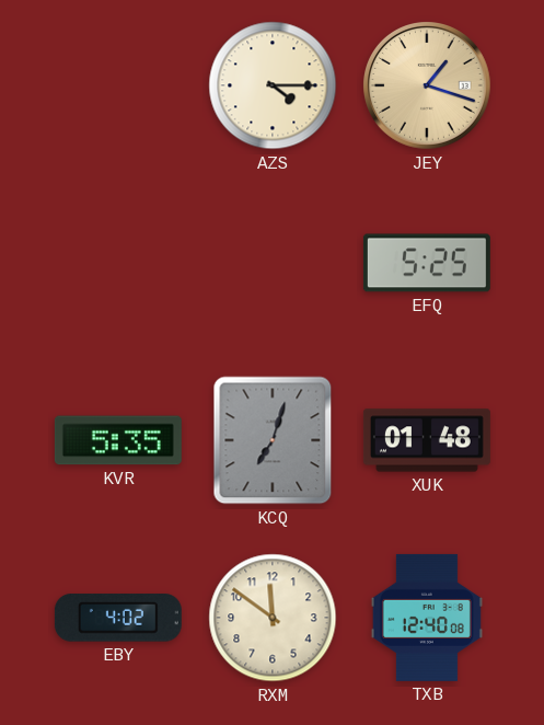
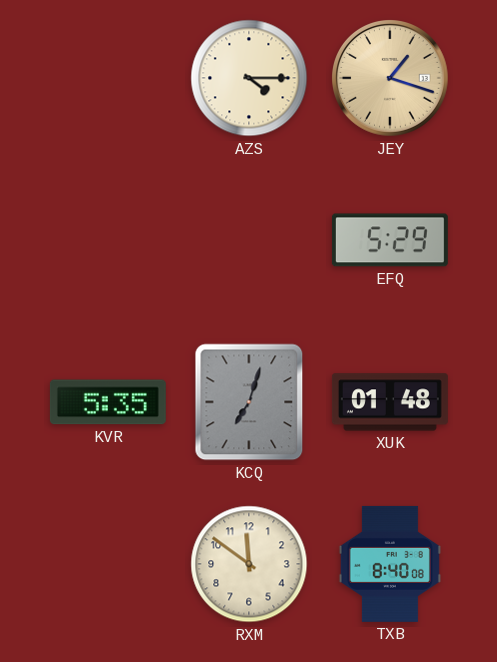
EFQ: 5:25 -> 5:29
EBY: 4:02 -> none
TXB: 12:40 -> 8:40
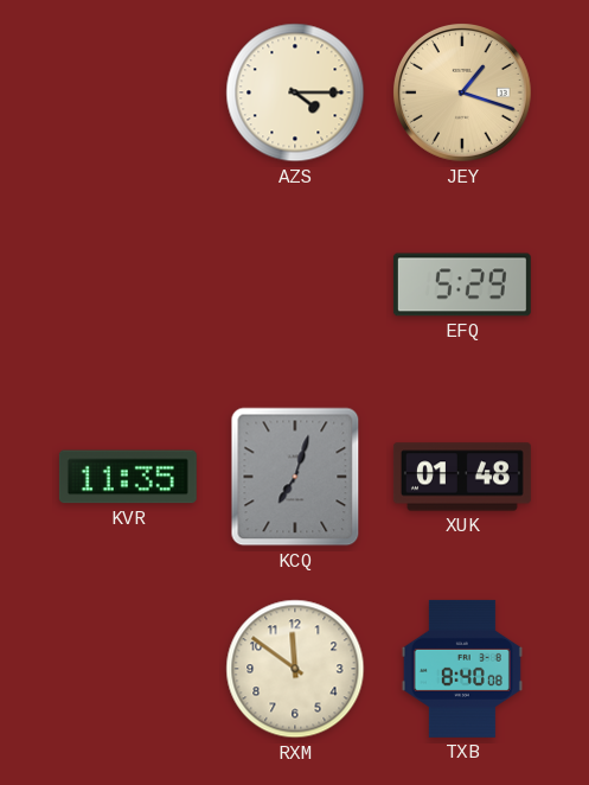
KVR: 5:35 -> 11:35
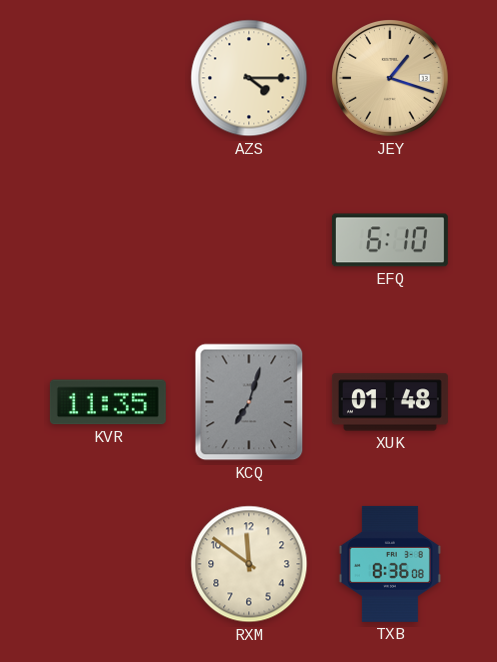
EFQ: 5:29 -> 6:10
TXB: 8:40 -> 8:36
